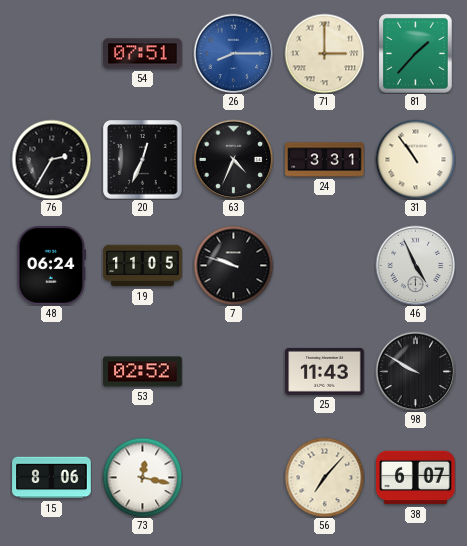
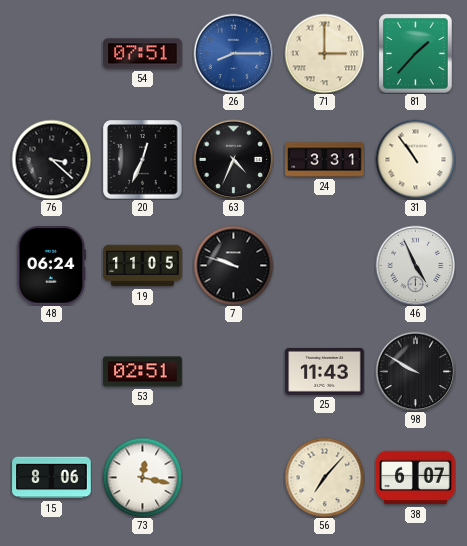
76: 2:35 -> 3:22
53: 02:52 -> 02:51
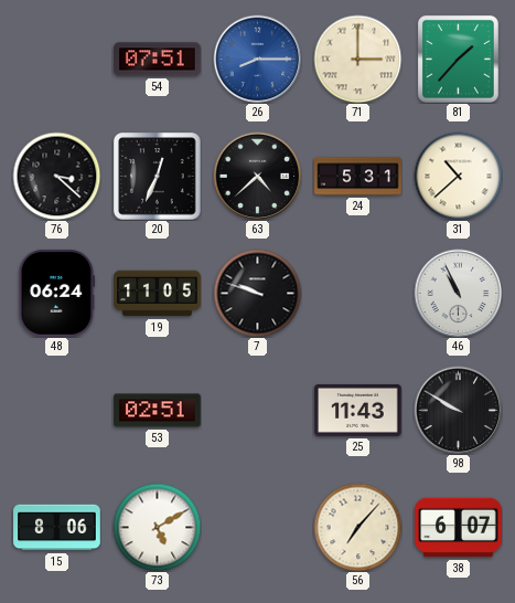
63: 4:34 -> 4:38
24: 3:31 -> 5:31
31: 10:54 -> 10:38
46: 4:56 -> 10:56
73: 12:17 -> 5:10
